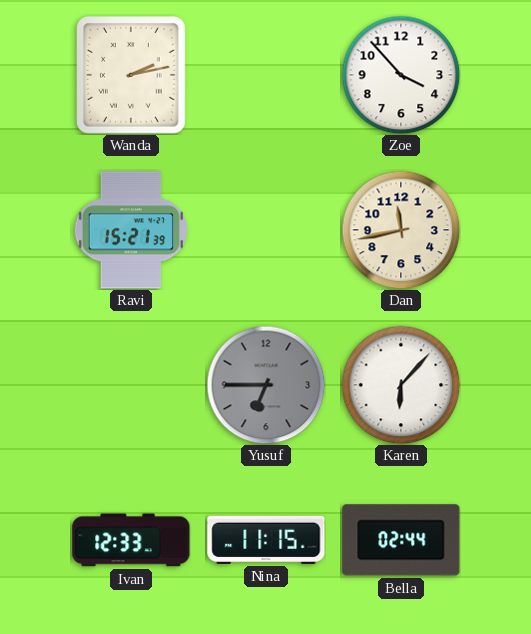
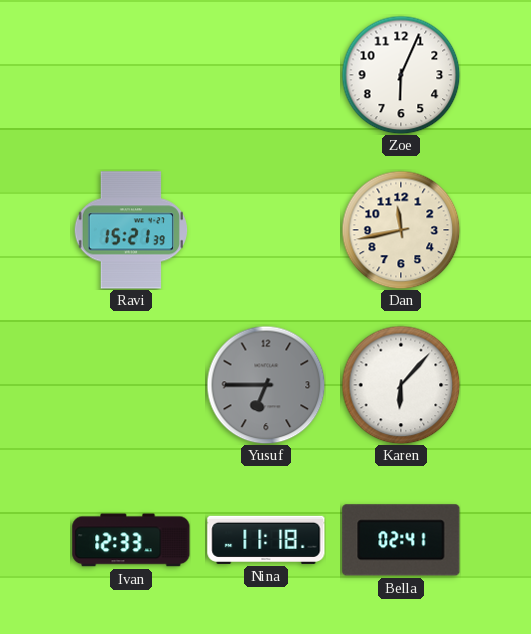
Wanda: 2:13 -> none
Zoe: 3:53 -> 6:04
Nina: 11:15 -> 11:18
Bella: 02:44 -> 02:41
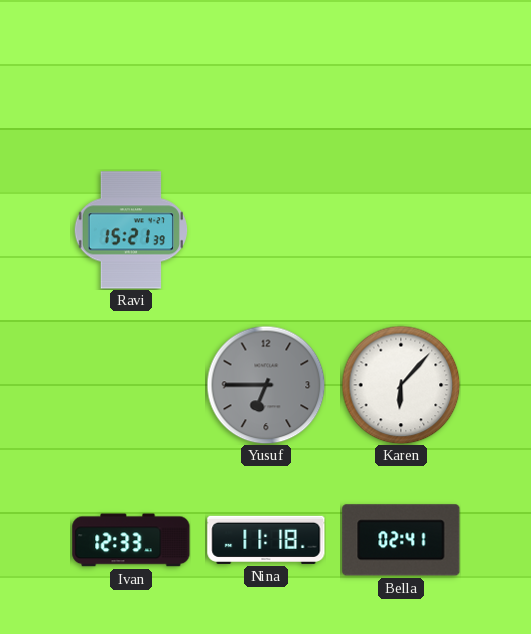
Zoe: 6:04 -> none
Dan: 11:43 -> none
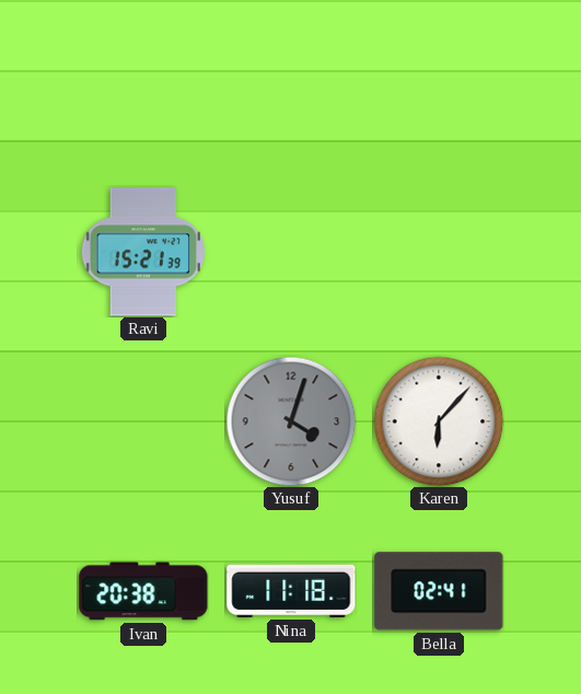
Yusuf: 6:45 -> 4:03
Ivan: 12:33 -> 20:38
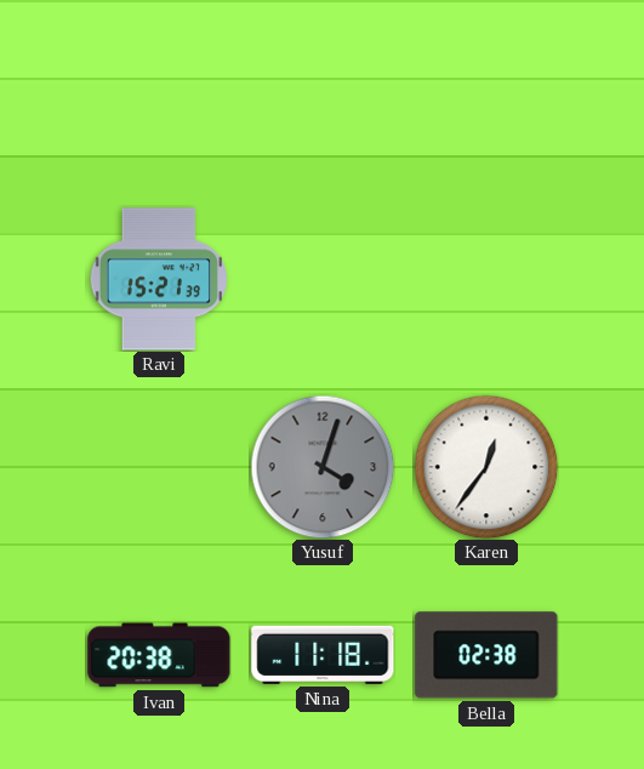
Karen: 6:07 -> 12:36
Bella: 02:41 -> 02:38
